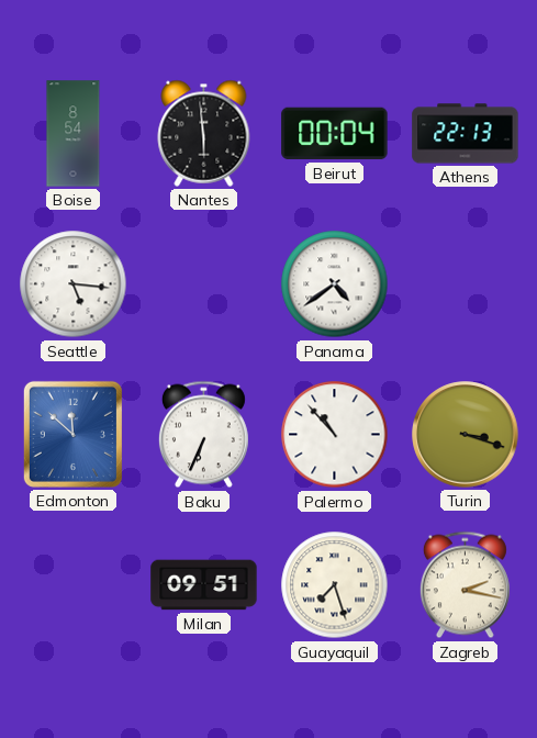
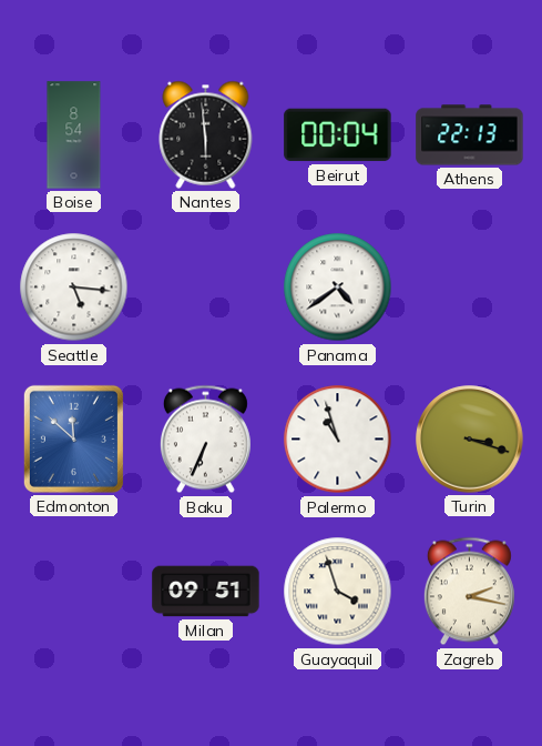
Palermo: 10:53 -> 10:57
Guayaquil: 7:27 -> 3:57
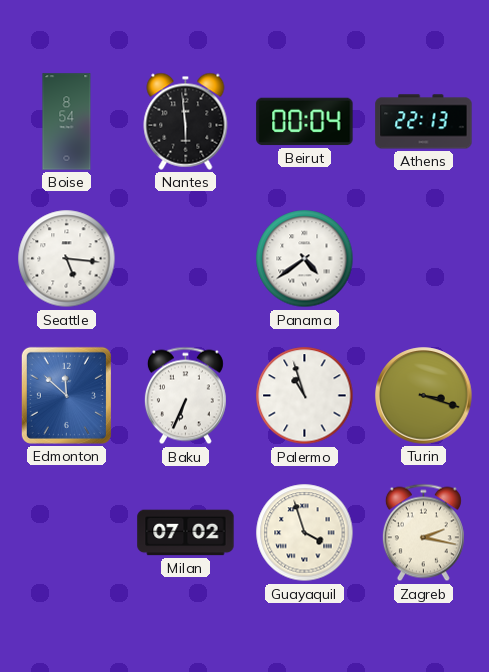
Milan: 09:51 -> 07:02
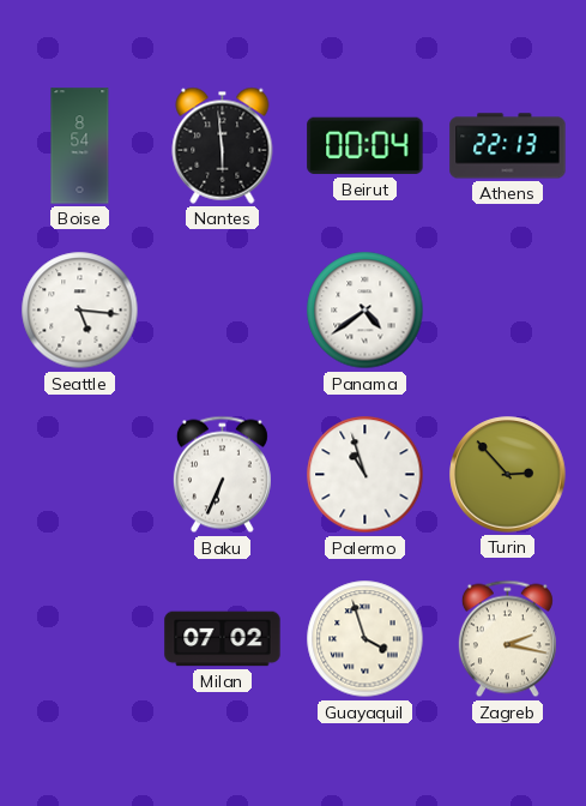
Edmonton: 11:52 -> none
Turin: 3:18 -> 2:53
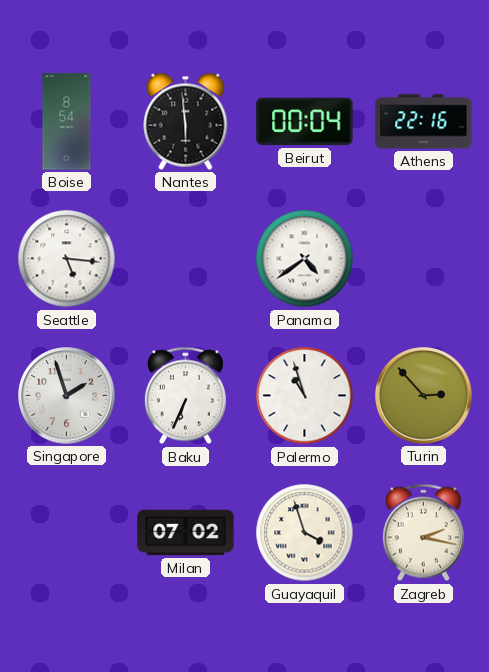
Athens: 22:13 -> 22:16
Singapore: none -> 1:57
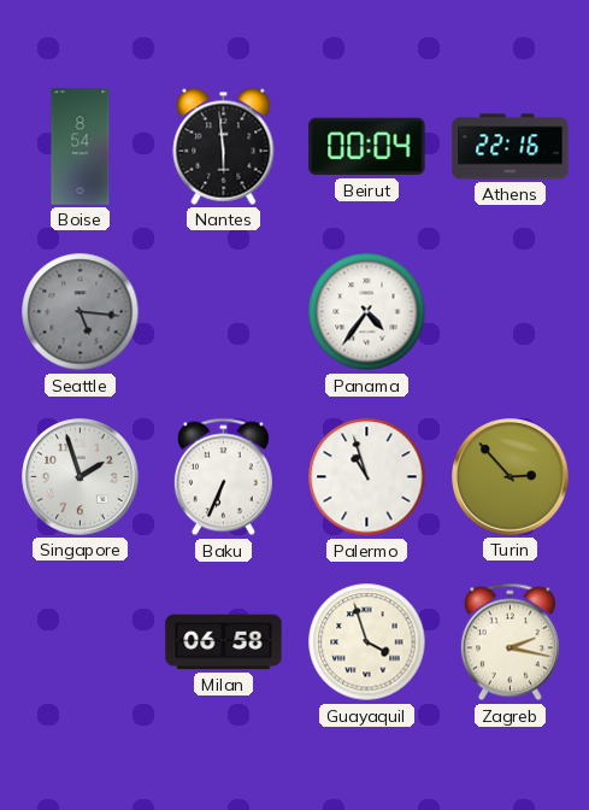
Seattle dial: white -> grey
Panama: 4:39 -> 4:36
Milan: 07:02 -> 06:58
